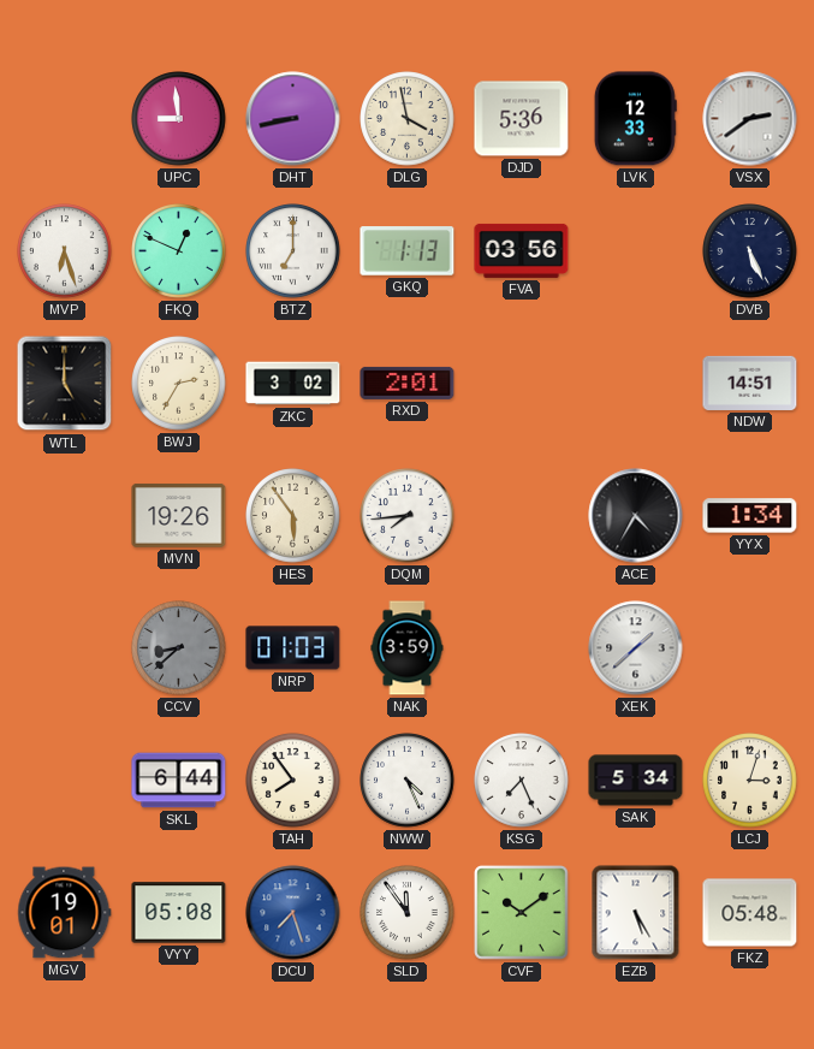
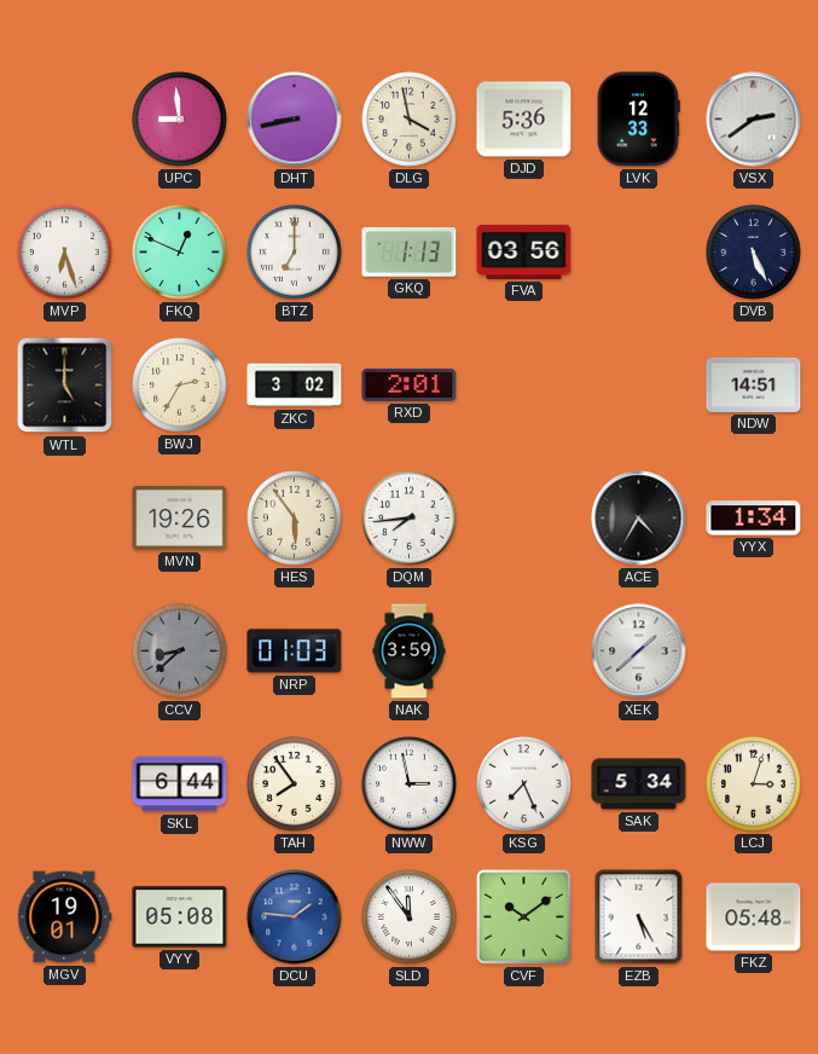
NWW: 4:26 -> 2:58
DCU: 7:27 -> 1:46
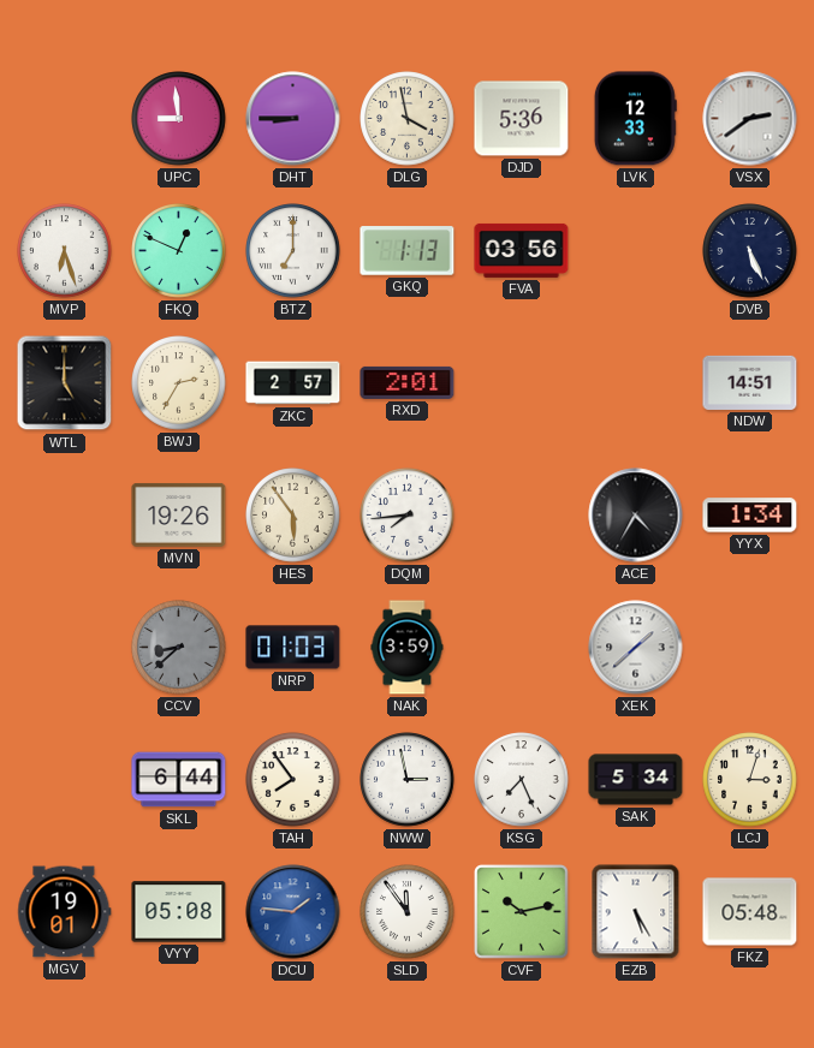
DHT: 8:43 -> 8:45
ZKC: 3:02 -> 2:57
CVF: 10:09 -> 10:13
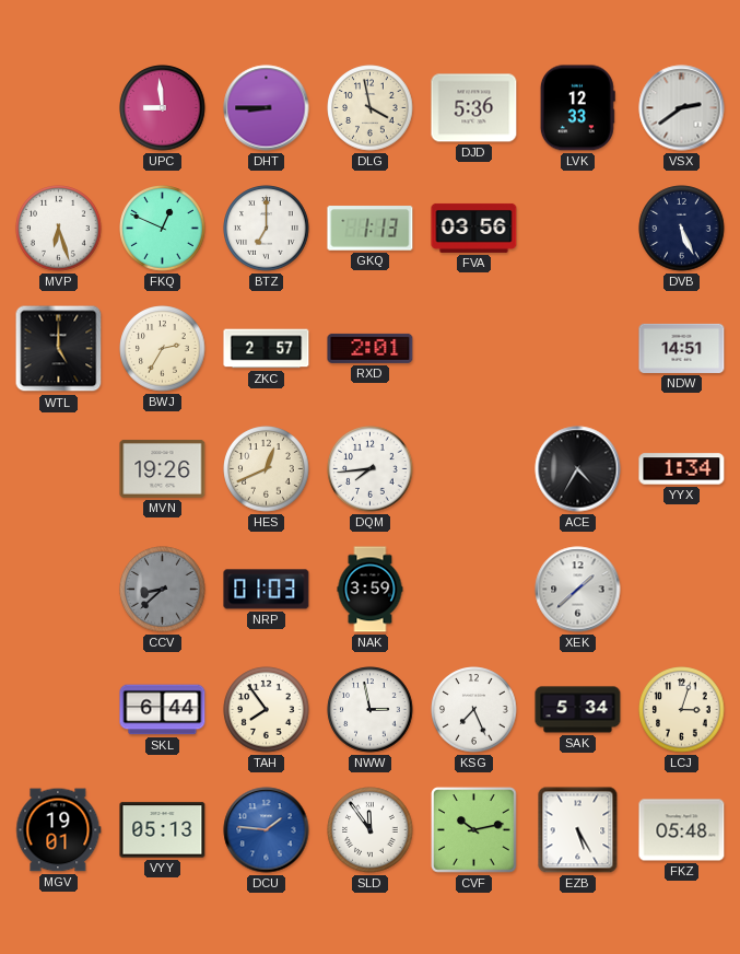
HES: 5:54 -> 12:41
VYY: 05:08 -> 05:13
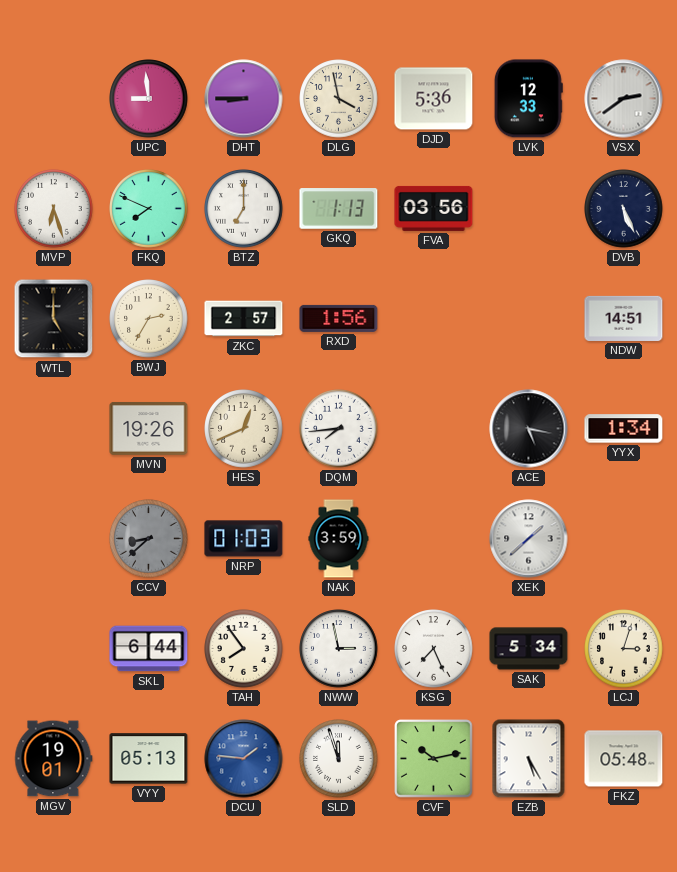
FKQ: 12:49 -> 7:49
RXD: 2:01 -> 1:56
ACE: 4:35 -> 5:17
SLD: 11:54 -> 11:57
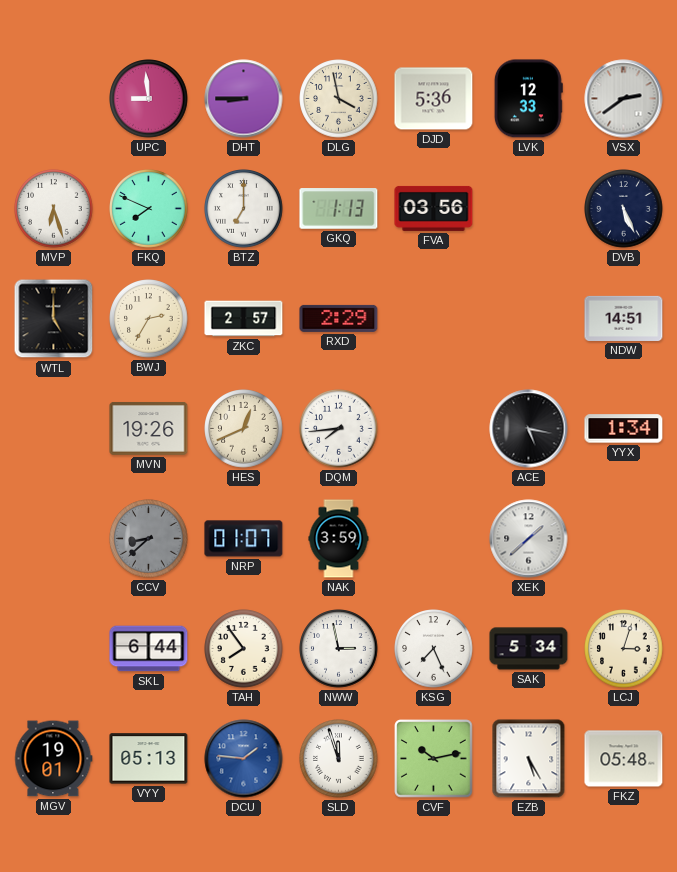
RXD: 1:56 -> 2:29
NRP: 01:03 -> 01:07
